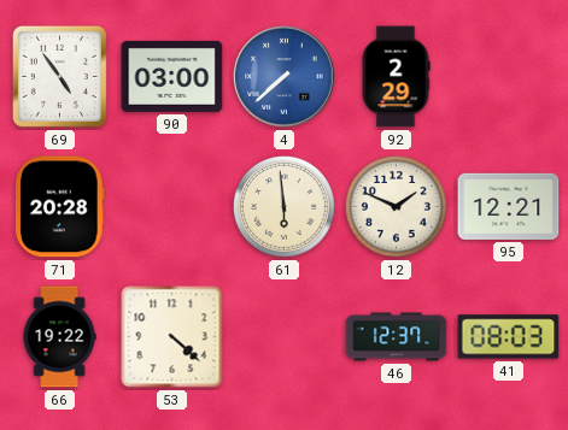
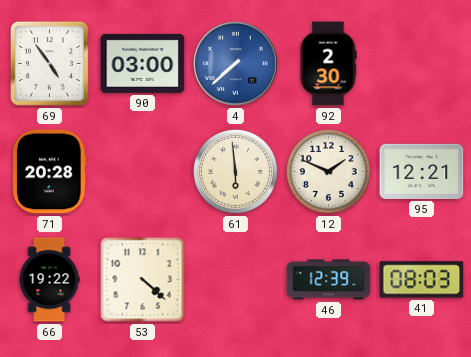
92: 2:29 -> 2:30
46: 12:37 -> 12:39
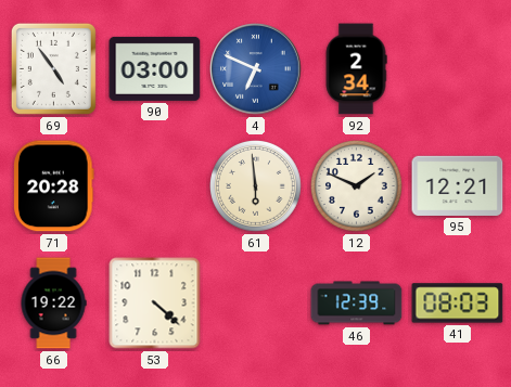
4: 7:38 -> 6:49
92: 2:30 -> 2:34
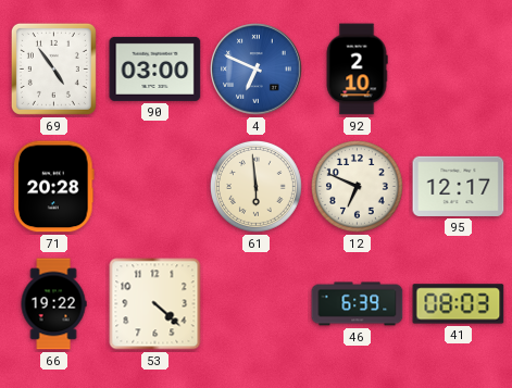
92: 2:34 -> 2:10
12: 1:49 -> 6:49
95: 12:21 -> 12:17
46: 12:39 -> 6:39
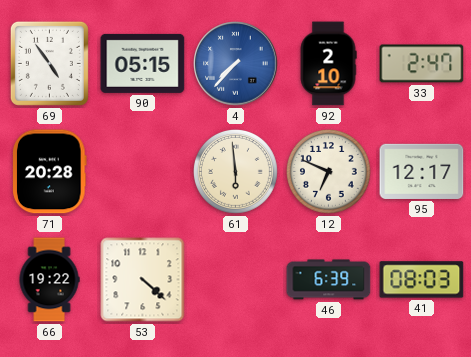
90: 03:00 -> 05:15
4: 6:49 -> 7:37
33: none -> 2:47
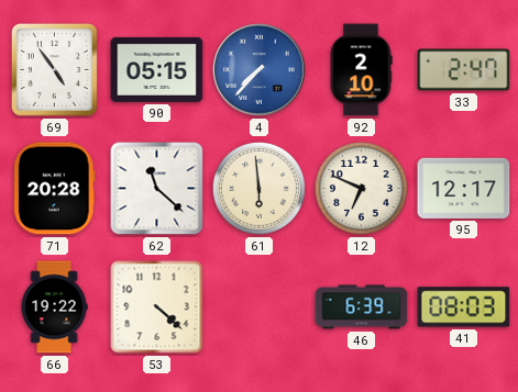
62: none -> 11:22
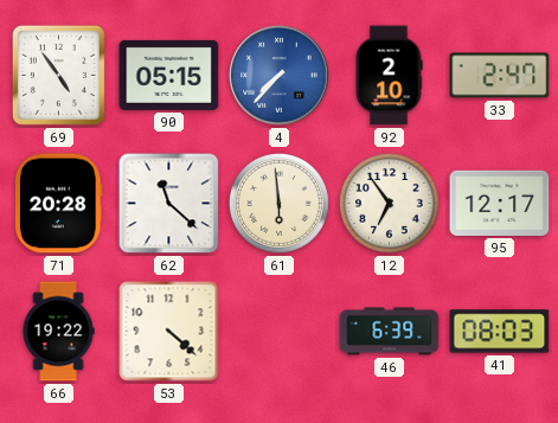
12: 6:49 -> 6:54
